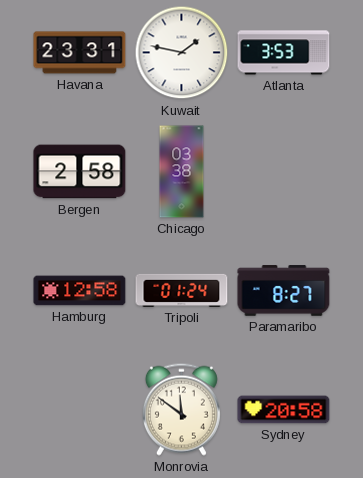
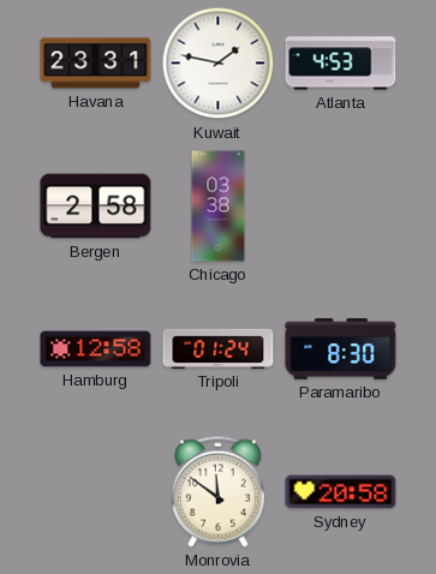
Atlanta: 3:53 -> 4:53
Paramaribo: 8:27 -> 8:30
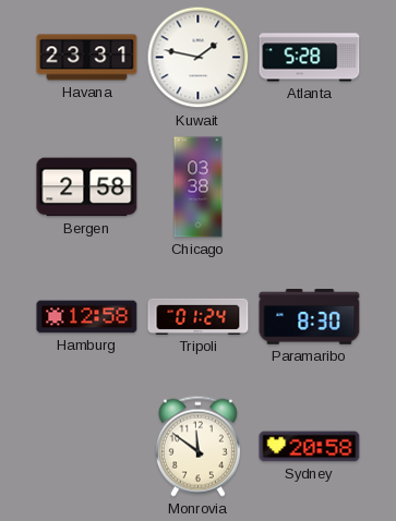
Atlanta: 4:53 -> 5:28
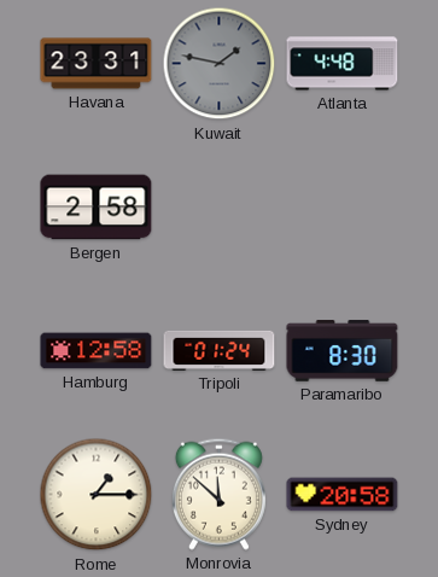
Kuwait dial: white -> grey
Atlanta: 5:28 -> 4:48
Chicago: 03:38 -> none
Rome: none -> 1:15
Monrovia: 11:51 -> 11:52
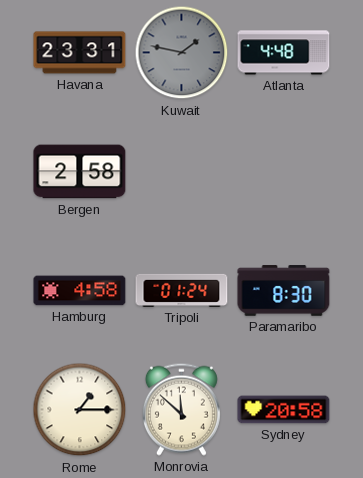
Hamburg: 12:58 -> 4:58
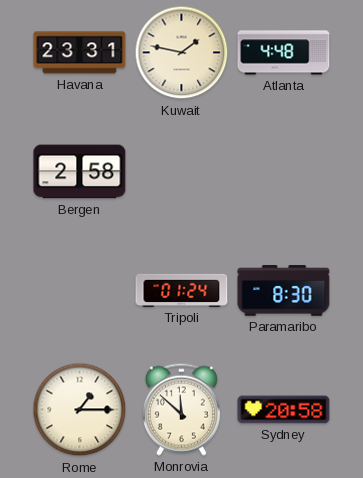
Kuwait dial: grey -> cream
Hamburg: 4:58 -> none
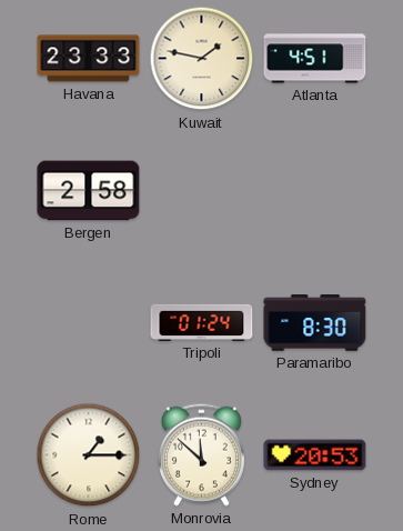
Havana: 23:31 -> 23:33
Atlanta: 4:48 -> 4:51
Sydney: 20:58 -> 20:53
